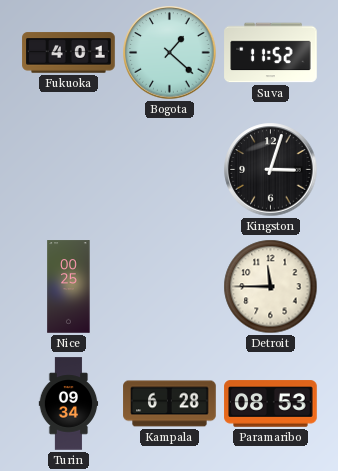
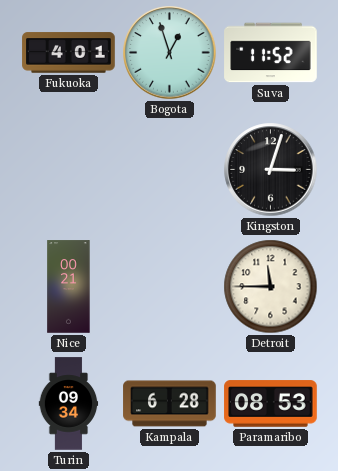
Bogota: 1:22 -> 12:57
Nice: 00:25 -> 00:21
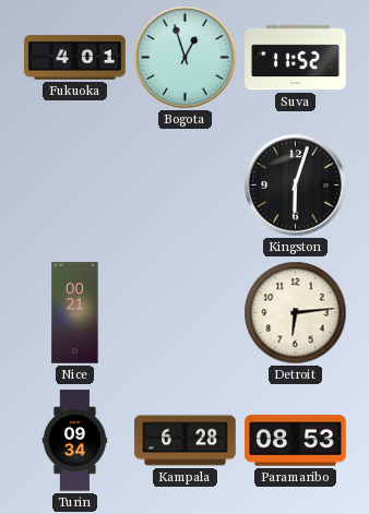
Kingston: 3:03 -> 6:03
Detroit: 11:45 -> 6:14
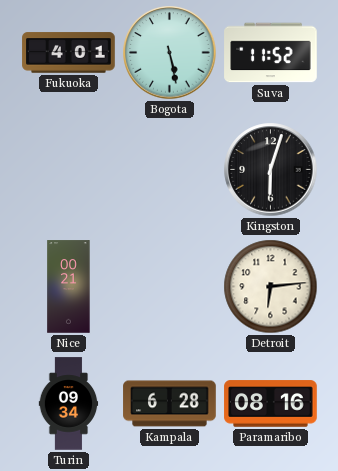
Bogota: 12:57 -> 5:28
Paramaribo: 08:53 -> 08:16
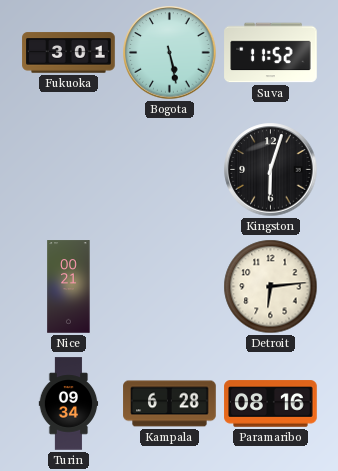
Fukuoka: 4:01 -> 3:01
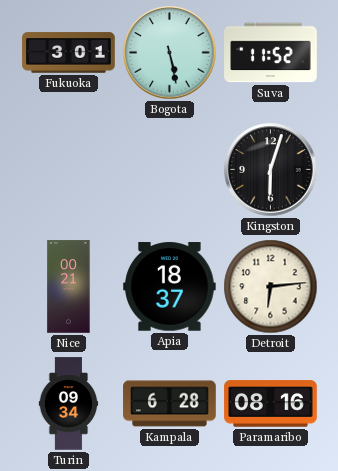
Apia: none -> 18:37
